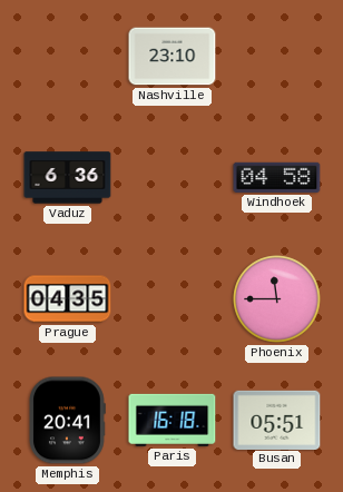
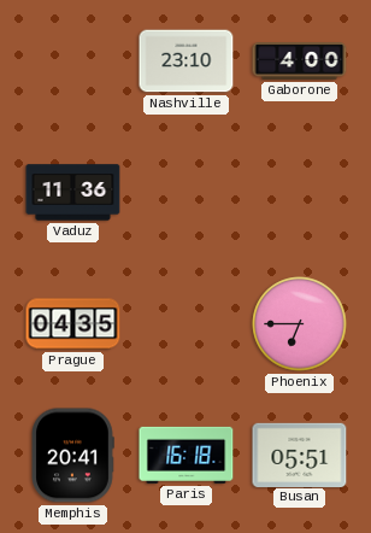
Gaborone: none -> 4:00
Vaduz: 6:36 -> 11:36
Windhoek: 04:58 -> none
Phoenix: 11:45 -> 6:45
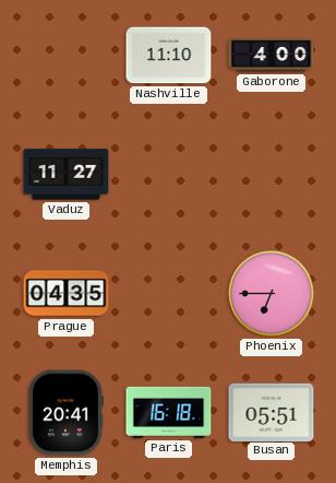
Nashville: 23:10 -> 11:10
Vaduz: 11:36 -> 11:27
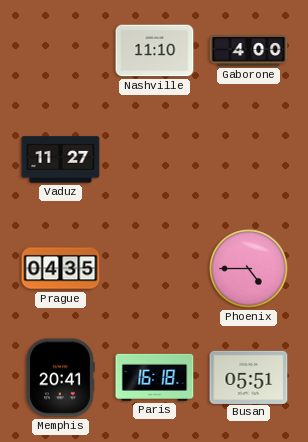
Phoenix: 6:45 -> 4:45
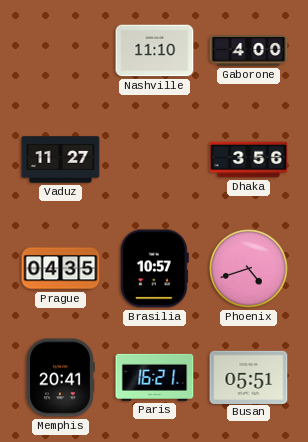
Dhaka: none -> 3:56
Brasilia: none -> 10:57
Phoenix: 4:45 -> 4:42
Paris: 16:18 -> 16:21
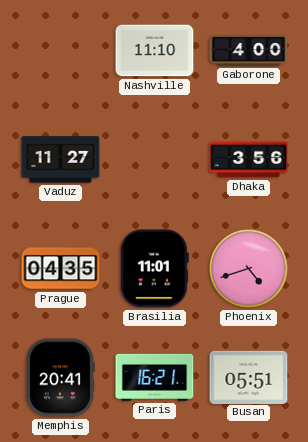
Brasilia: 10:57 -> 11:01
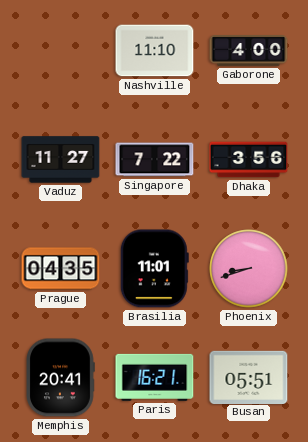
Singapore: none -> 7:22
Phoenix: 4:42 -> 8:42
